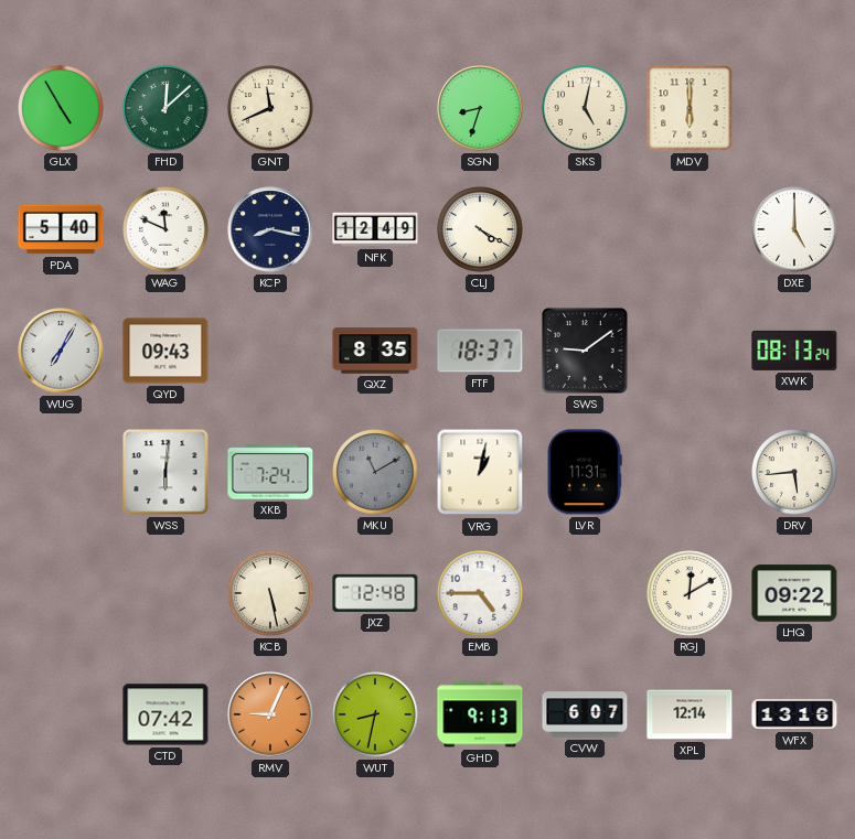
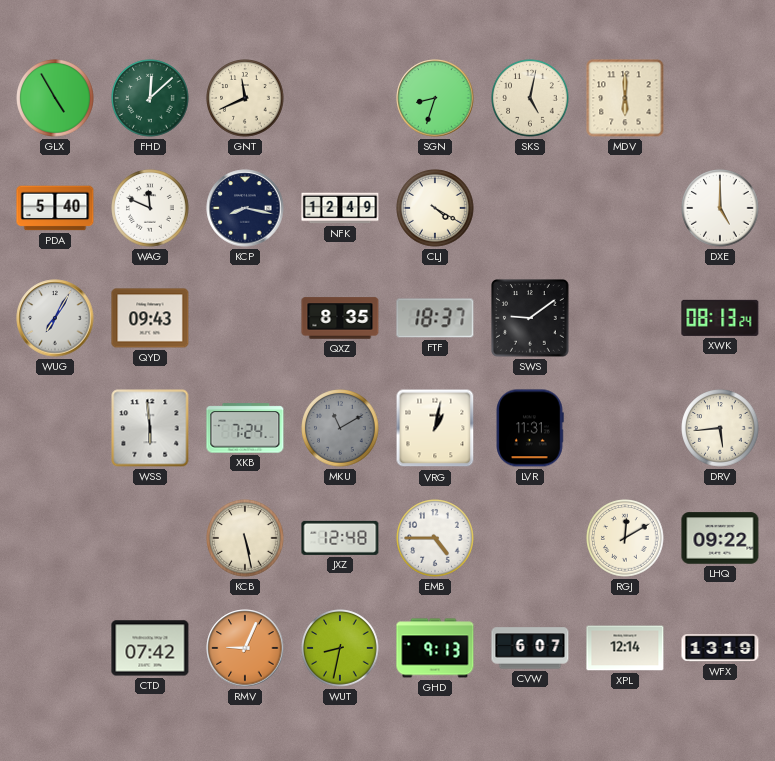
WSS: 6:01 -> 5:59
WFX: 13:16 -> 13:19
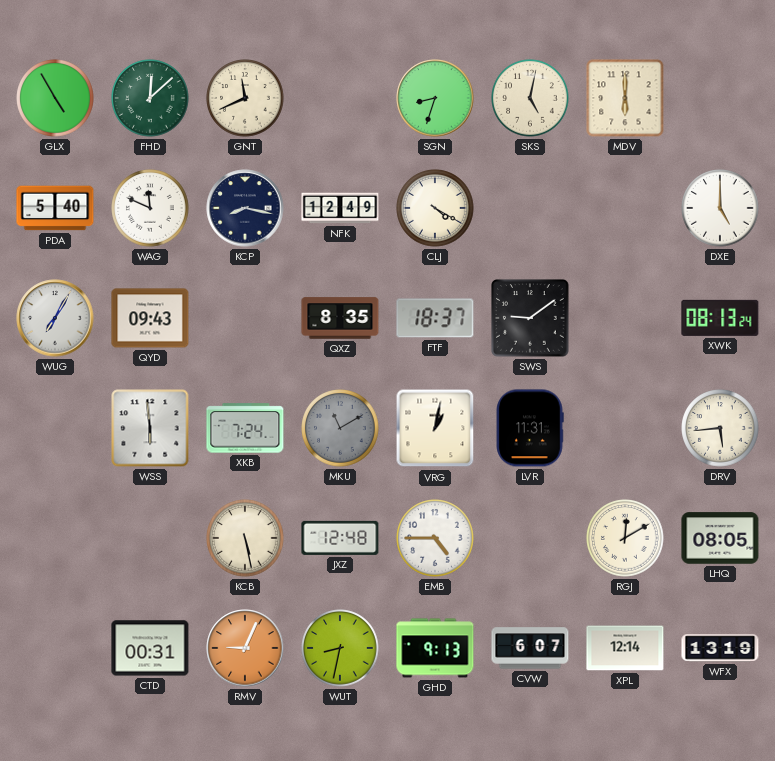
LHQ: 09:22 -> 08:05
CTD: 07:42 -> 00:31
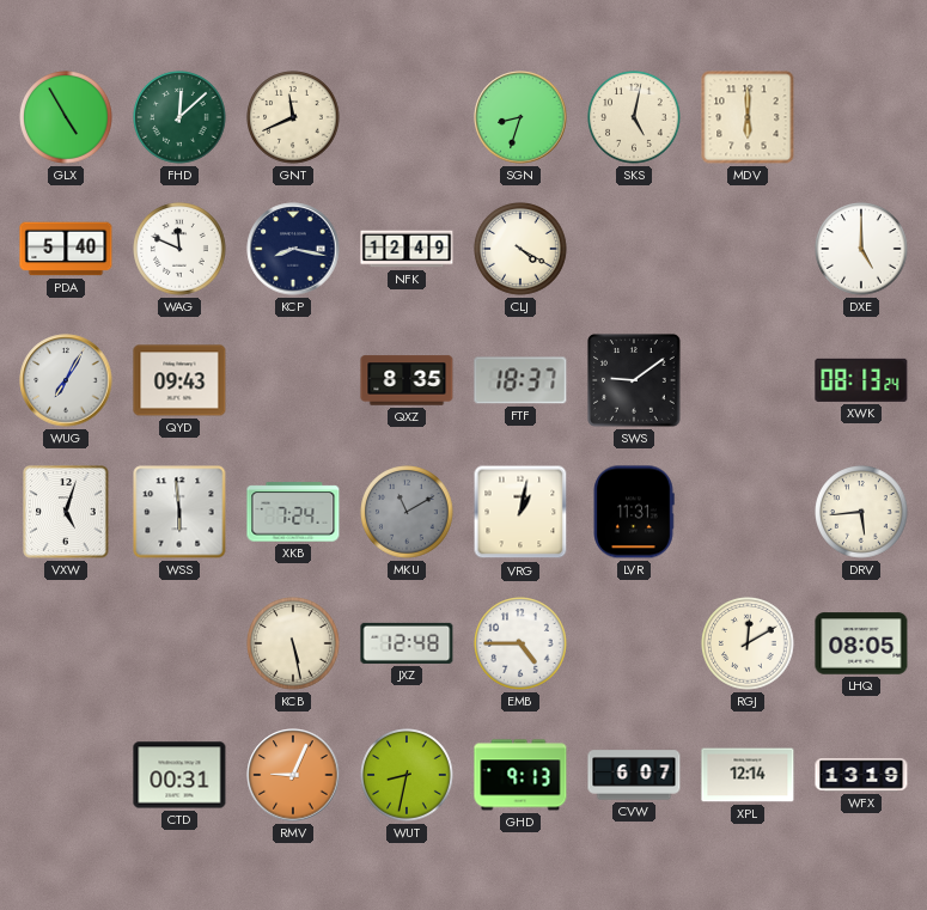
VXW: none -> 5:03
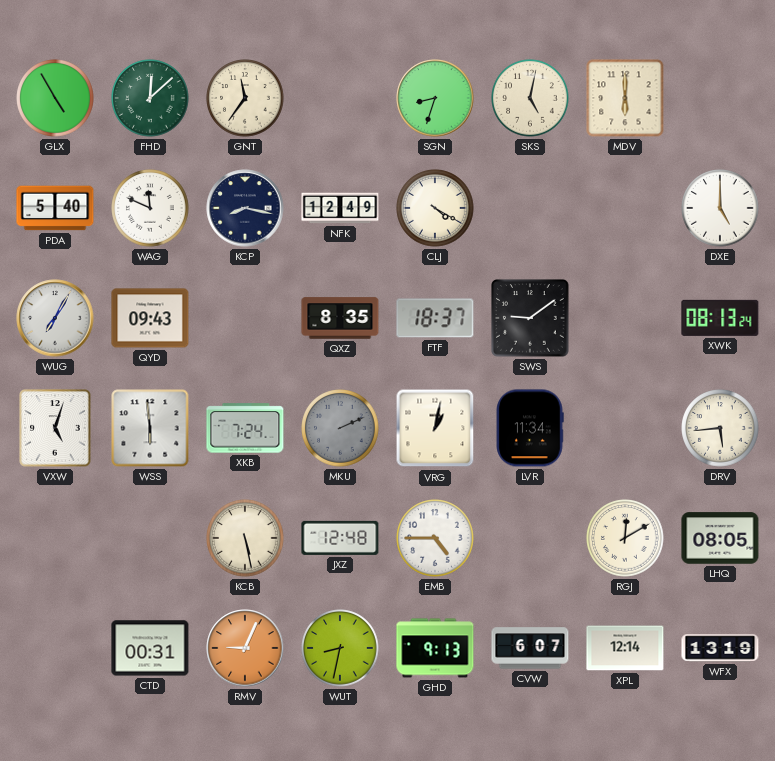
GNT: 11:41 -> 11:36
MKU: 11:10 -> 2:11
LVR: 11:31 -> 11:34
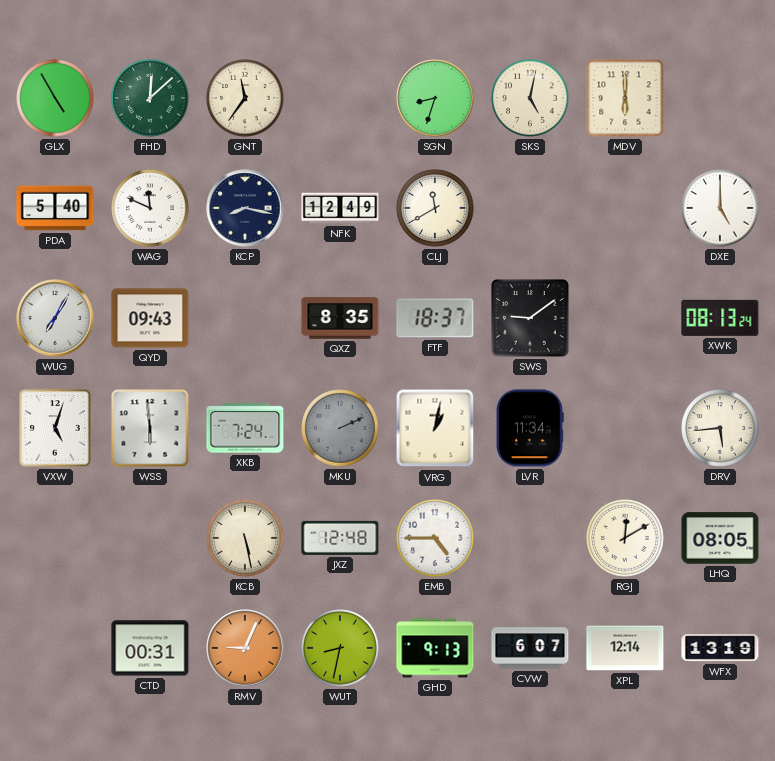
CLJ: 4:20 -> 11:40
